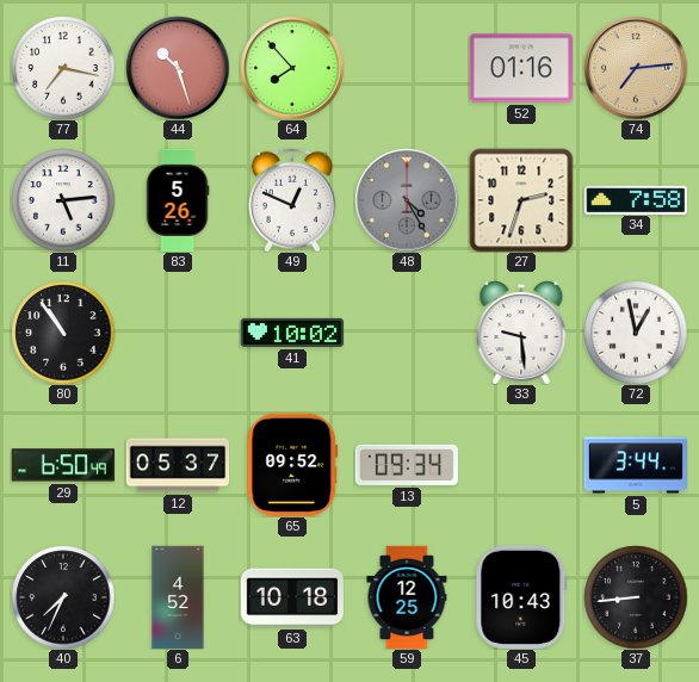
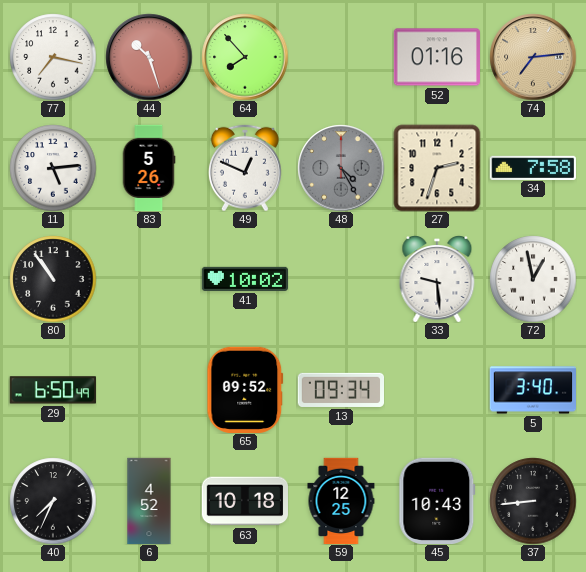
12: 05:37 -> none
5: 3:44 -> 3:40
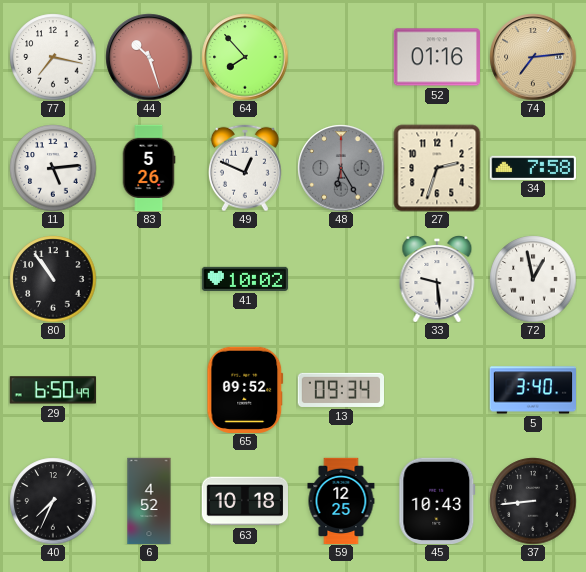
48: 4:25 -> 6:25
